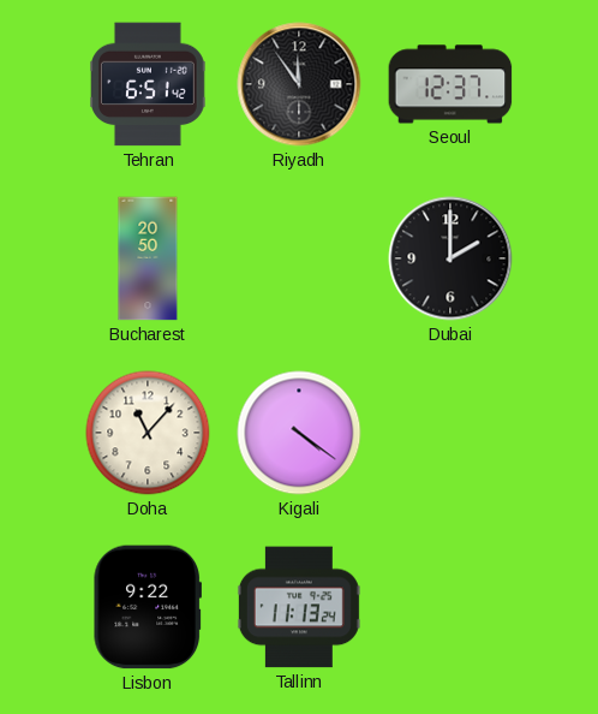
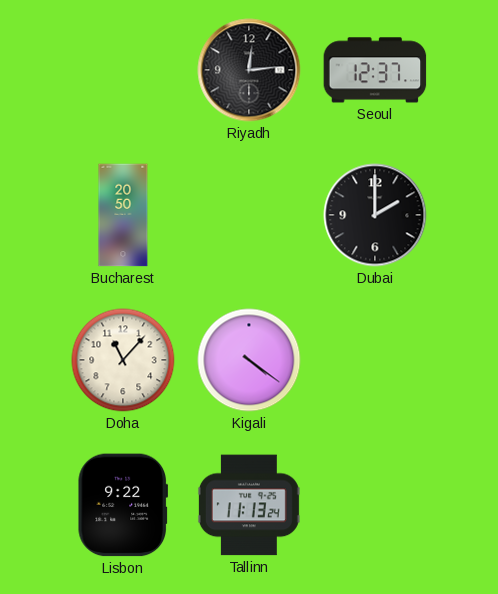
Tehran: 6:51 -> none
Riyadh: 11:54 -> 12:14
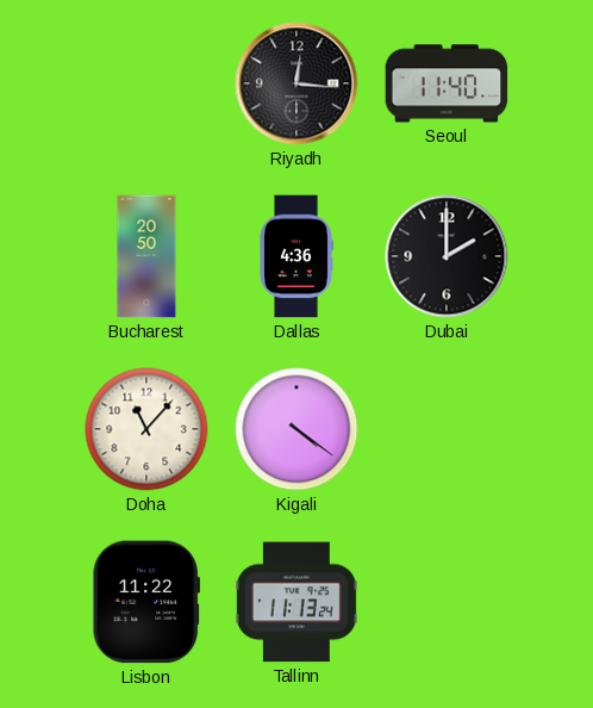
Riyadh: 12:14 -> 12:16
Seoul: 12:37 -> 11:40
Dallas: none -> 4:36
Lisbon: 9:22 -> 11:22
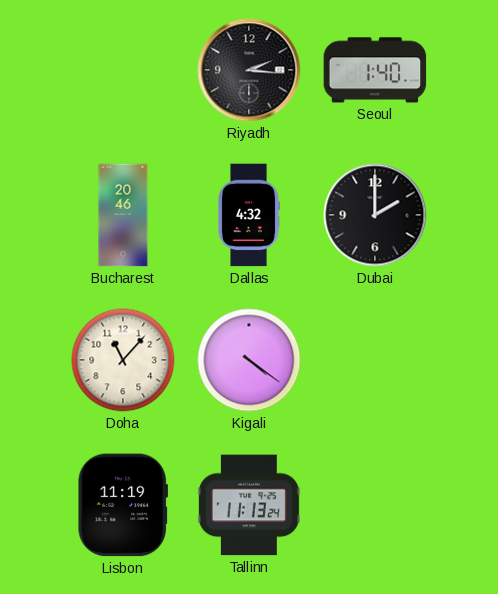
Riyadh: 12:16 -> 2:16
Seoul: 11:40 -> 1:40
Bucharest: 20:50 -> 20:46
Dallas: 4:36 -> 4:32
Lisbon: 11:22 -> 11:19
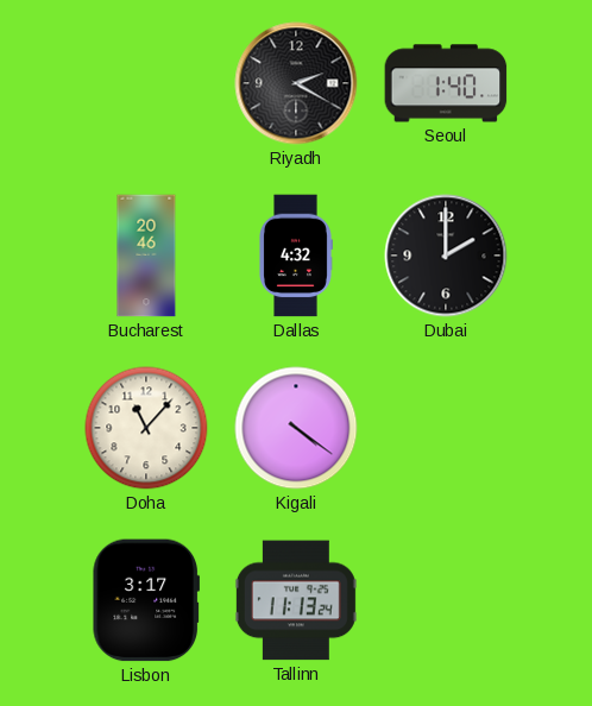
Riyadh: 2:16 -> 2:20
Lisbon: 11:19 -> 3:17
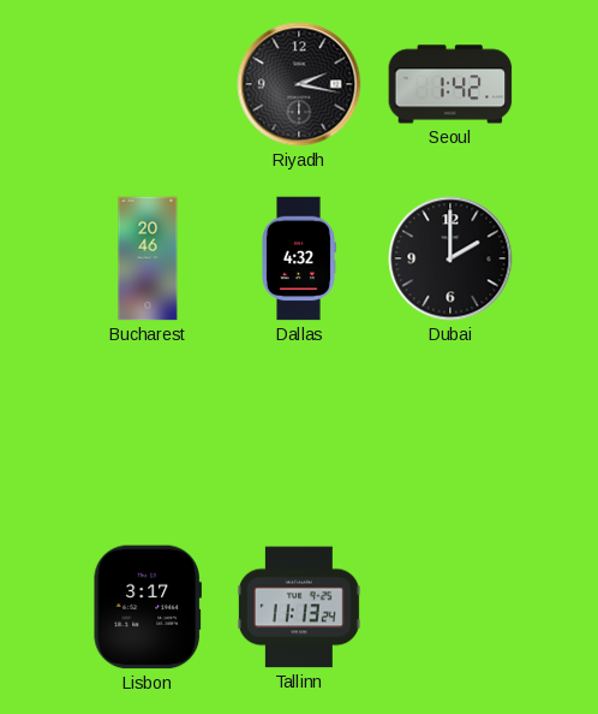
Riyadh: 2:20 -> 2:17
Seoul: 1:40 -> 1:42
Doha: 11:07 -> none
Kigali: 4:21 -> none
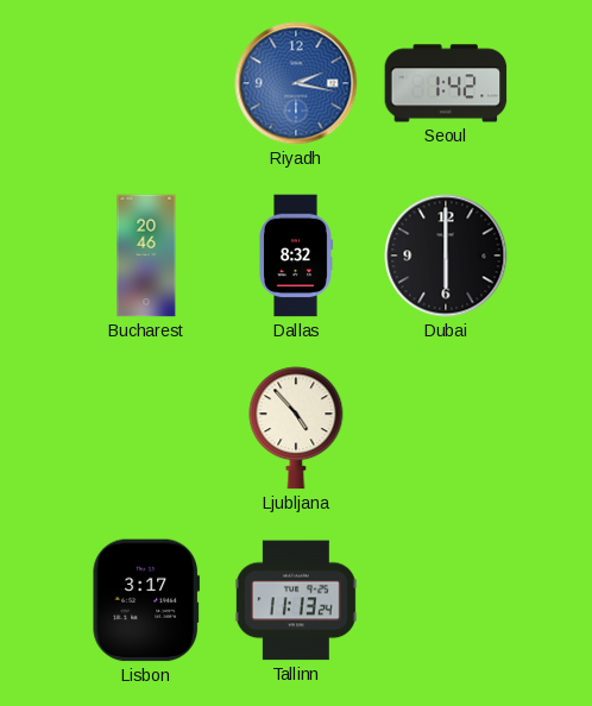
Riyadh dial: black -> blue
Dallas: 4:32 -> 8:32
Dubai: 2:00 -> 6:00
Ljubljana: none -> 4:53
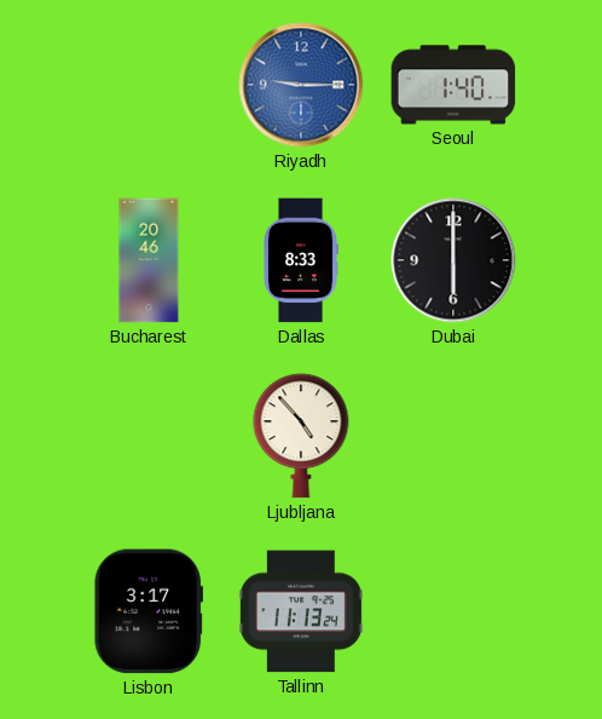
Riyadh: 2:17 -> 9:15
Seoul: 1:42 -> 1:40
Dallas: 8:32 -> 8:33
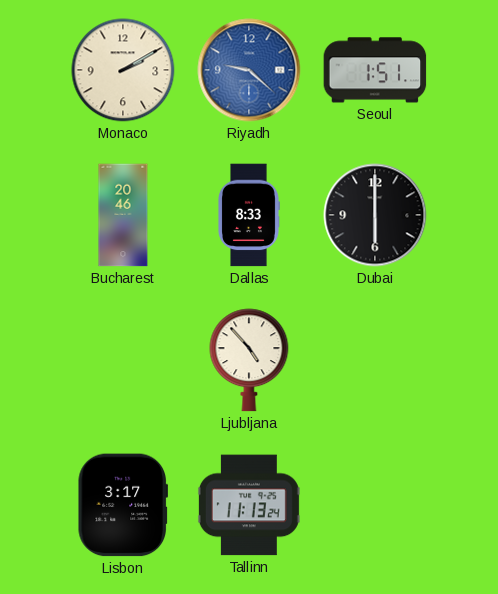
Monaco: none -> 2:10
Riyadh: 9:15 -> 9:22
Seoul: 1:40 -> 1:51
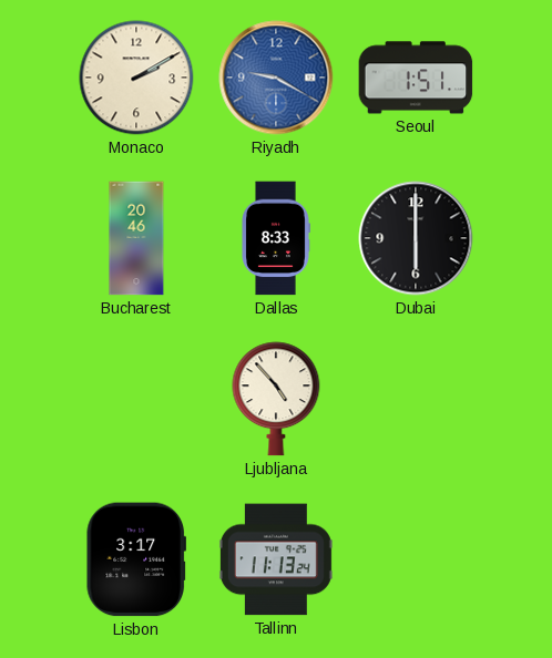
Riyadh: 9:22 -> 9:20
